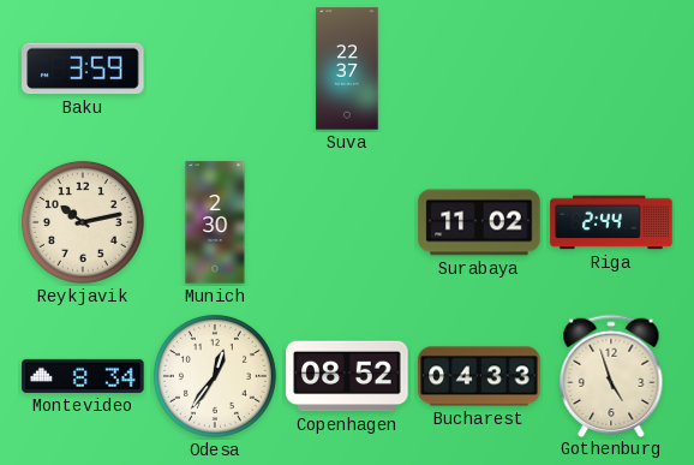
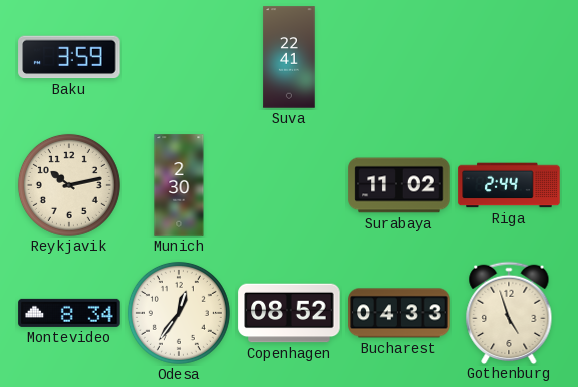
Suva: 22:37 -> 22:41
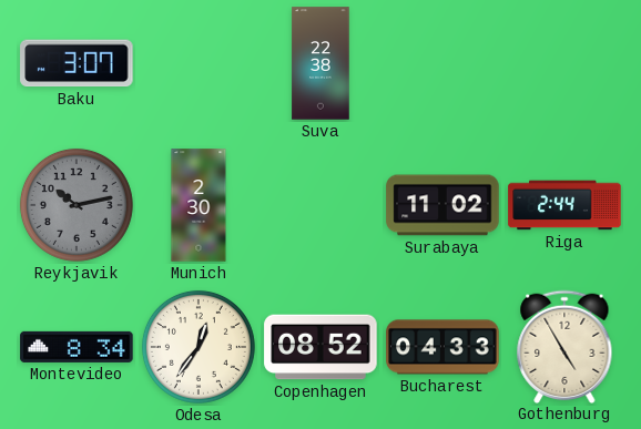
Baku: 3:59 -> 3:07
Suva: 22:41 -> 22:38
Reykjavik dial: cream -> grey
Gothenburg: 4:57 -> 4:55
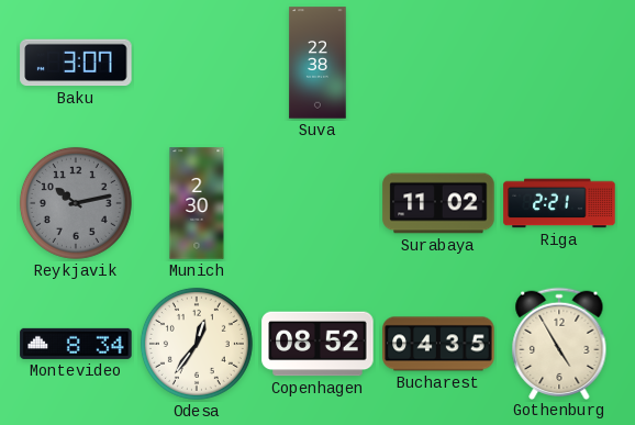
Riga: 2:44 -> 2:21
Bucharest: 04:33 -> 04:35
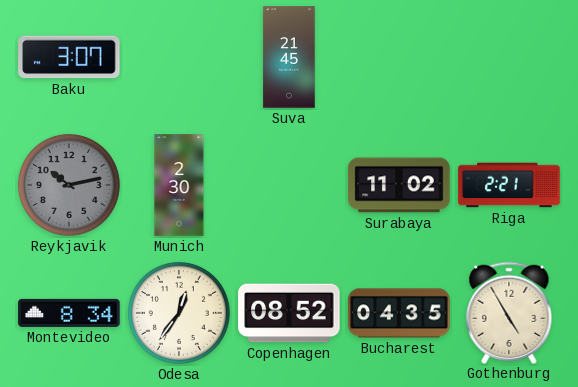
Suva: 22:38 -> 21:45
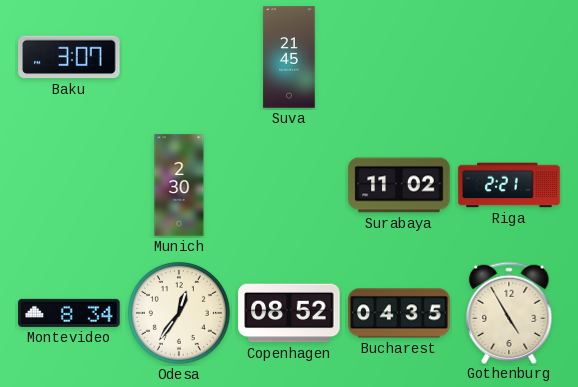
Reykjavik: 10:13 -> none
